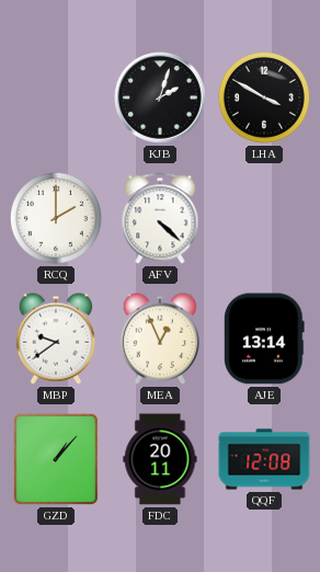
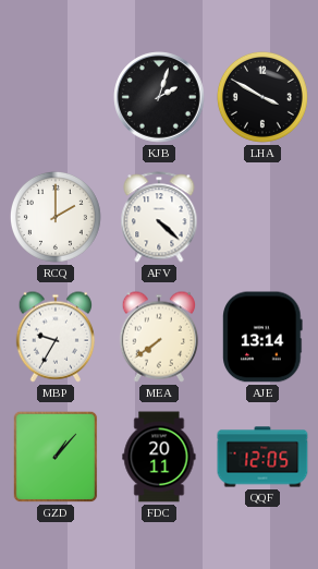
MBP: 9:39 -> 9:35
MEA: 12:56 -> 7:39
QQF: 12:08 -> 12:05
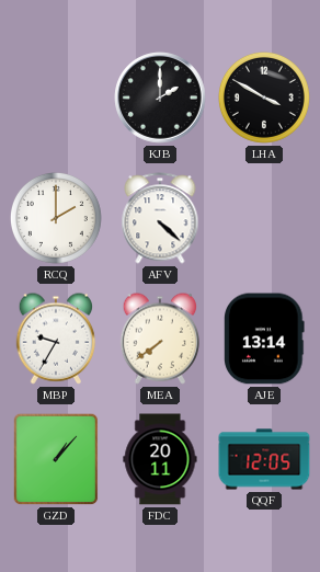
KJB: 2:03 -> 2:00
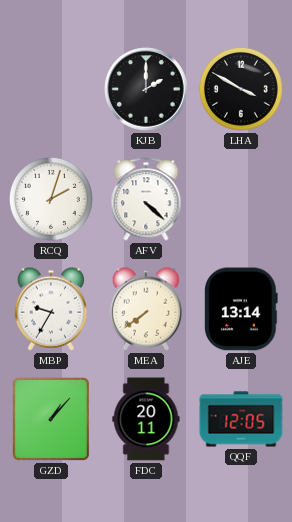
RCQ: 2:00 -> 2:03
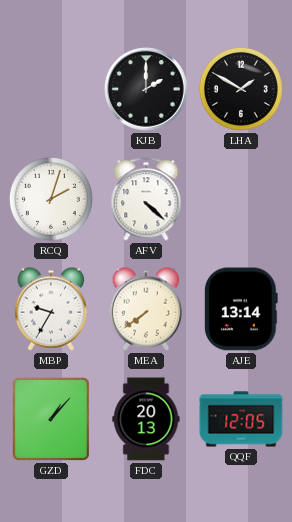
LHA: 3:50 -> 1:50
FDC: 20:11 -> 20:13
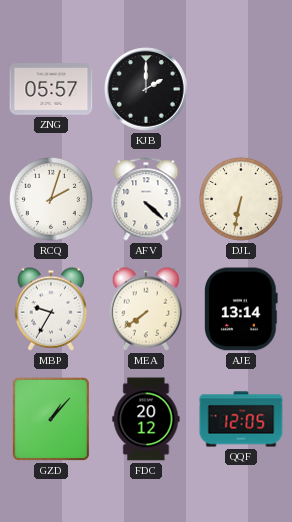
ZNG: none -> 05:57
LHA: 1:50 -> none
DJL: none -> 6:32
FDC: 20:13 -> 20:12
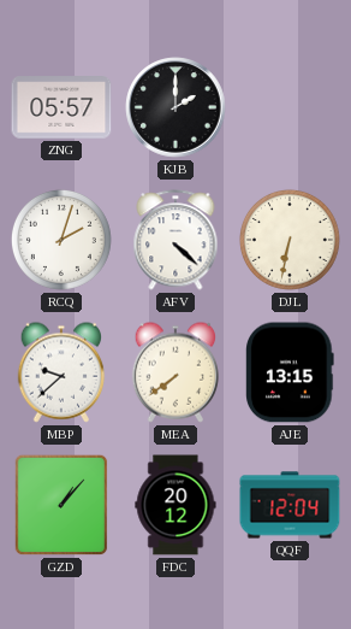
MBP: 9:35 -> 9:38
AJE: 13:14 -> 13:15
QQF: 12:05 -> 12:04
